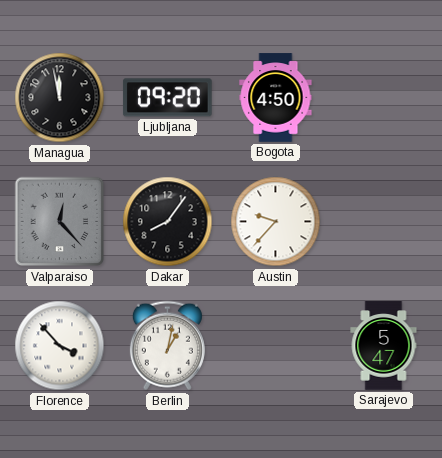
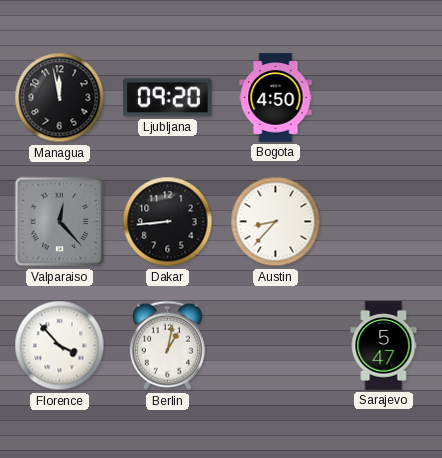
Dakar: 8:06 -> 8:44
Austin: 9:37 -> 8:37
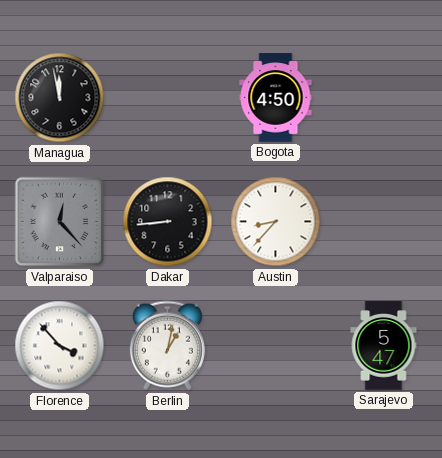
Ljubljana: 09:20 -> none
